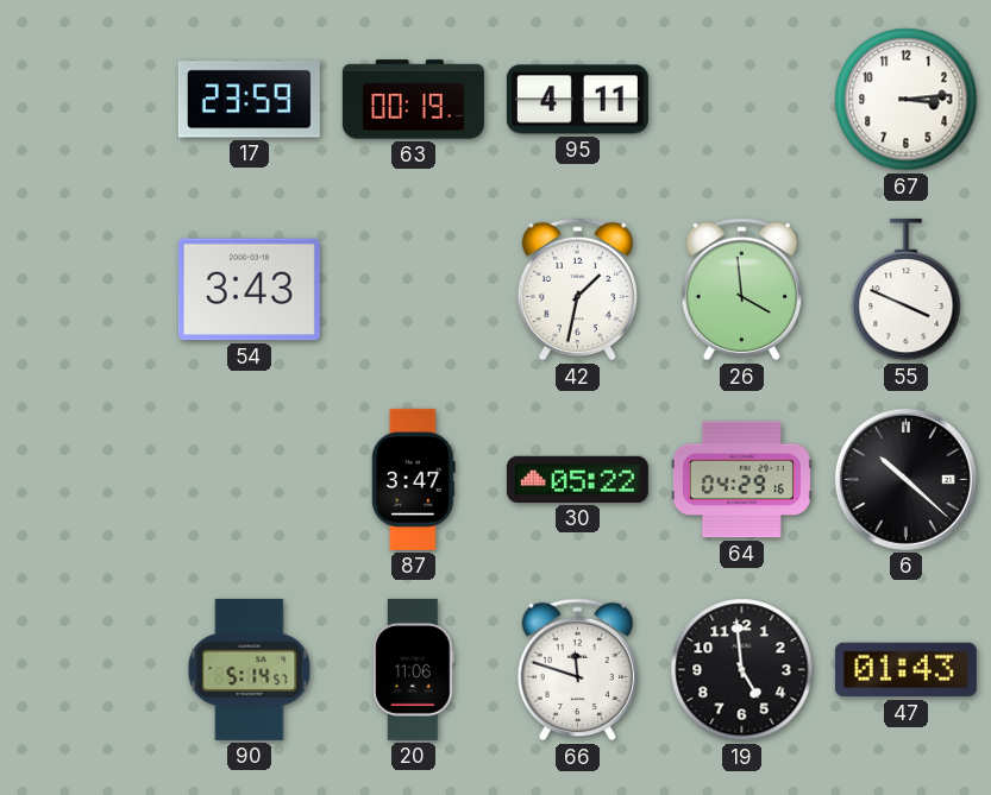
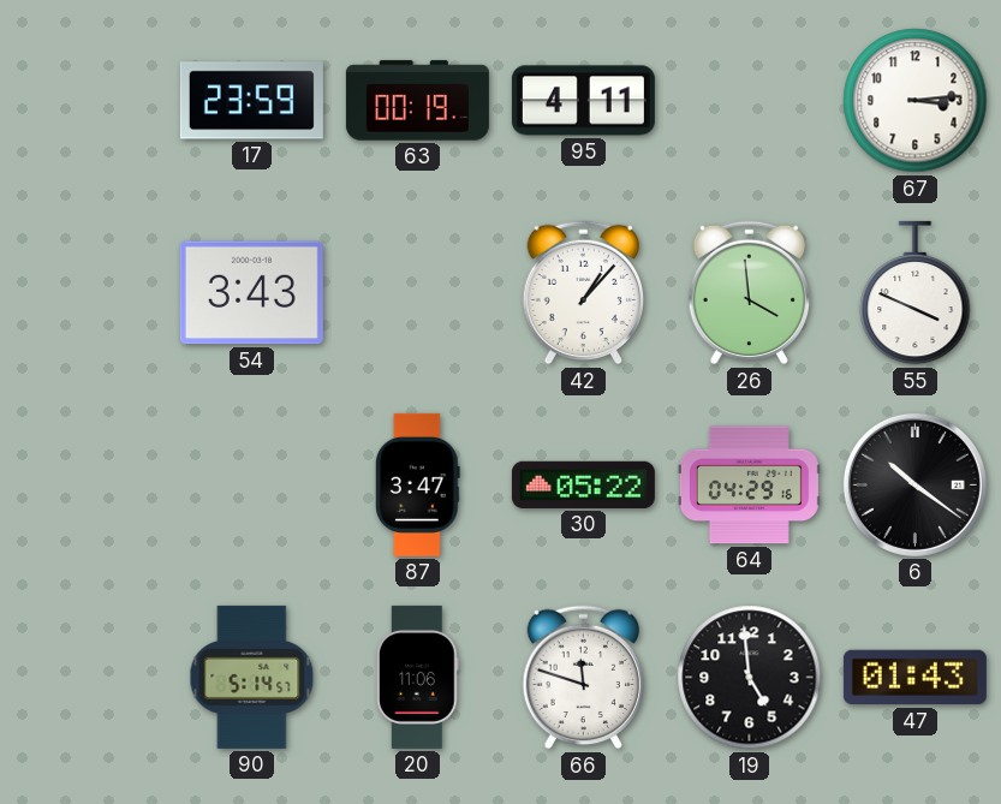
42: 1:32 -> 1:07
6: 10:22 -> 10:21
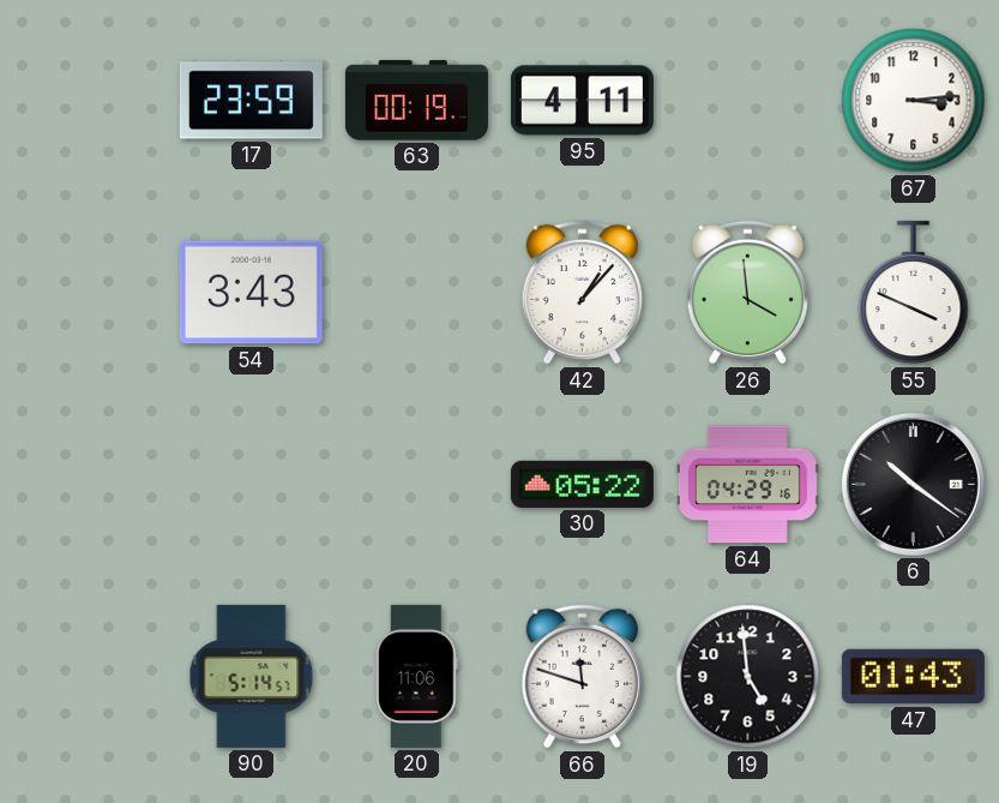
87: 3:47 -> none
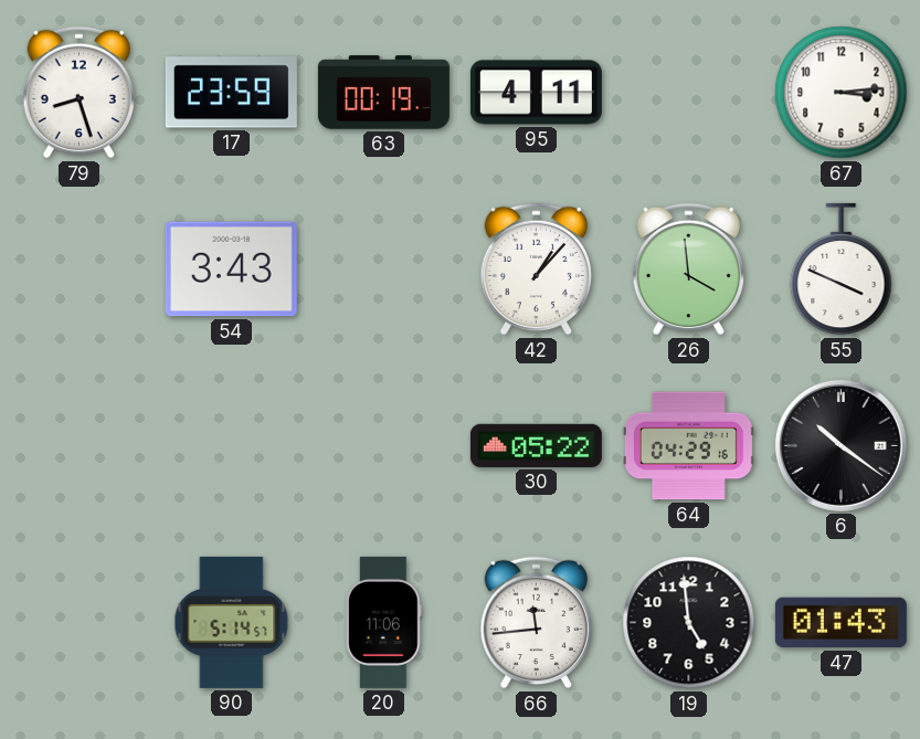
79: none -> 8:27
66: 11:48 -> 11:44
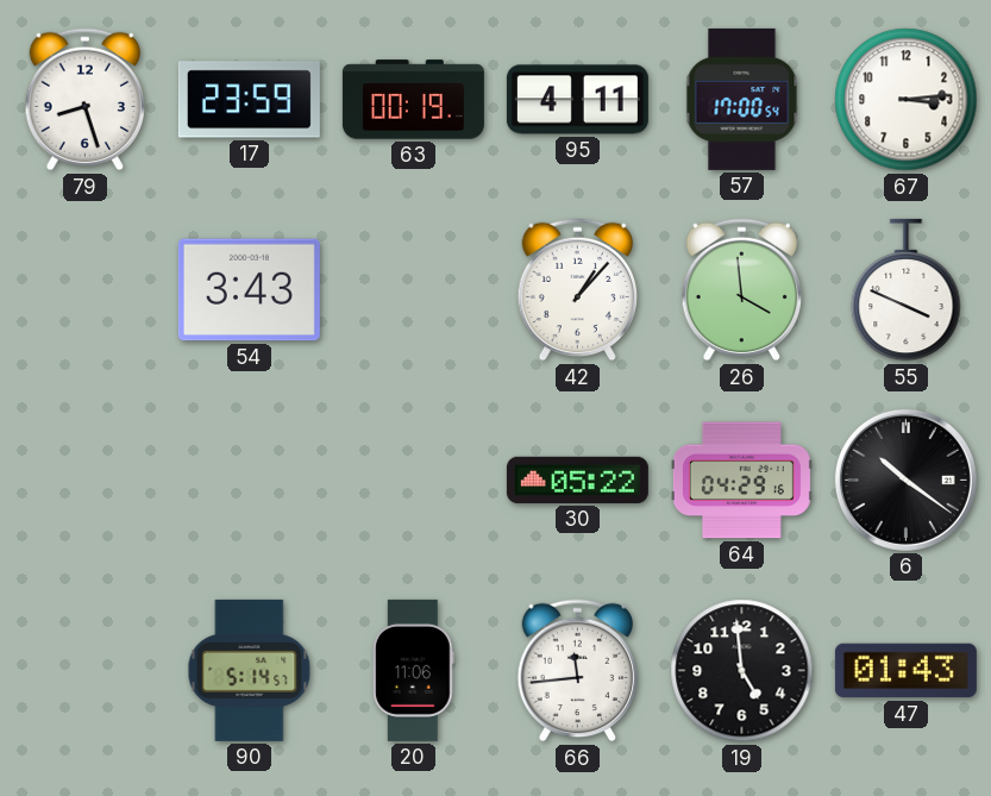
57: none -> 17:00
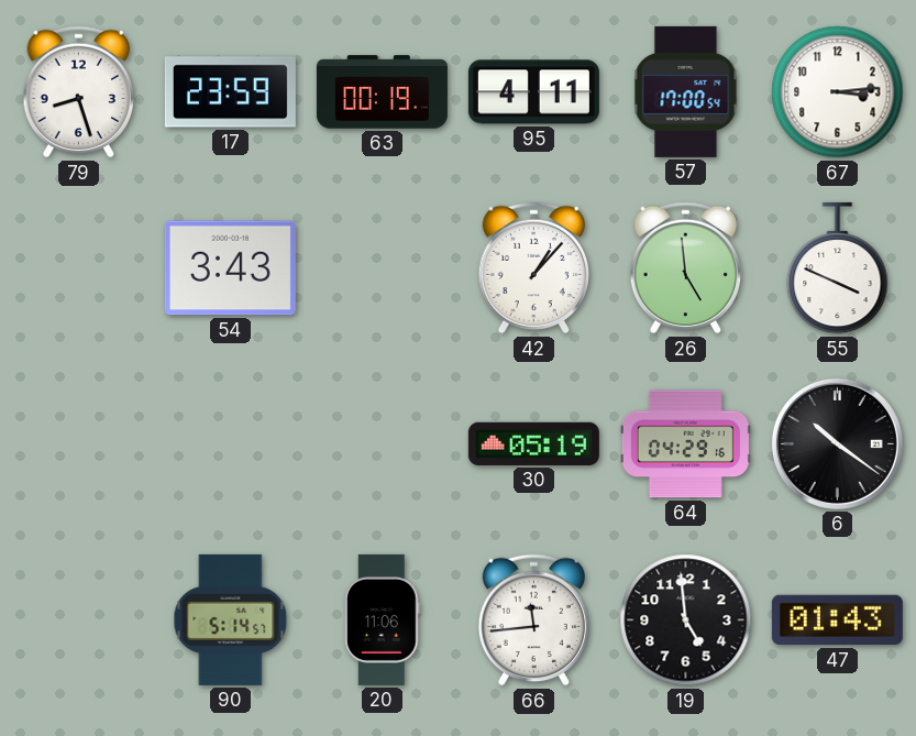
26: 3:59 -> 4:59
30: 05:22 -> 05:19
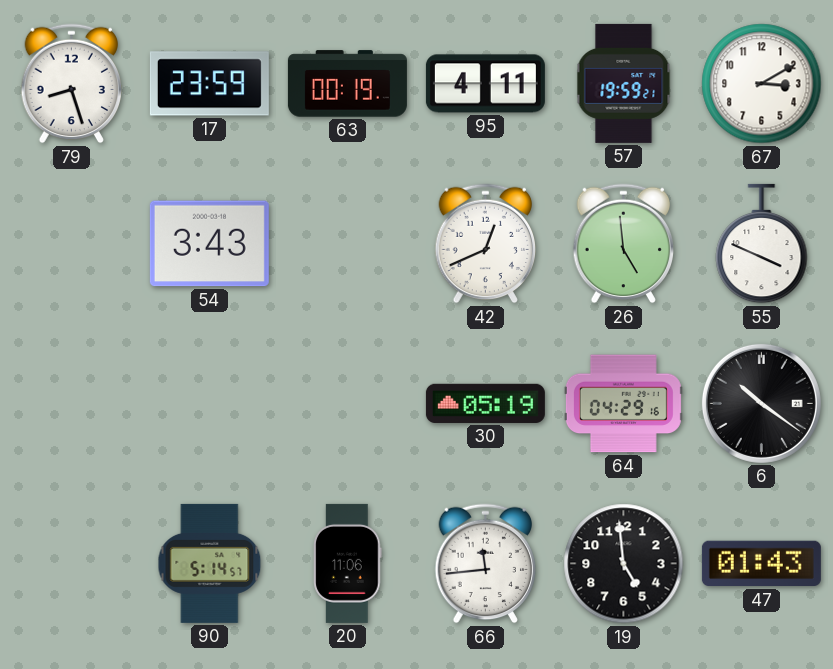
57: 17:00 -> 19:59
67: 3:14 -> 3:10
42: 1:07 -> 12:41
